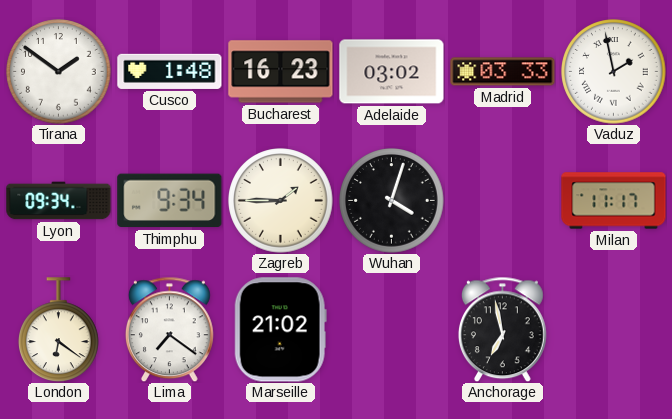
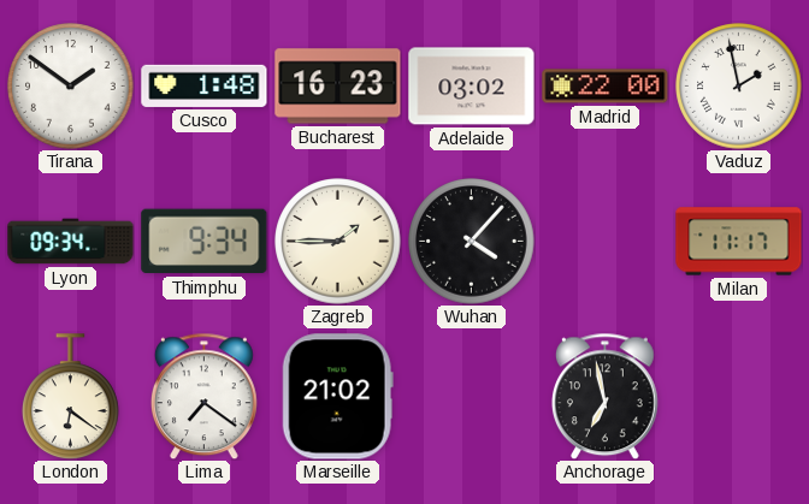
Madrid: 03:33 -> 22:00
Wuhan: 4:03 -> 4:07
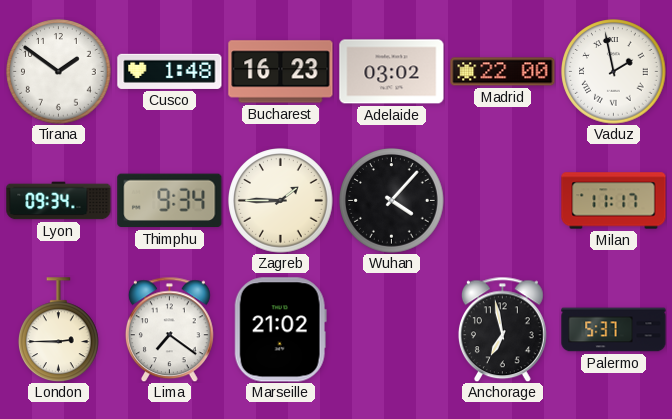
London: 6:21 -> 2:45
Palermo: none -> 5:37
